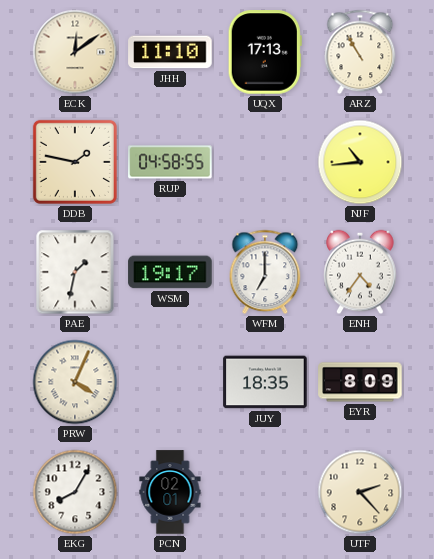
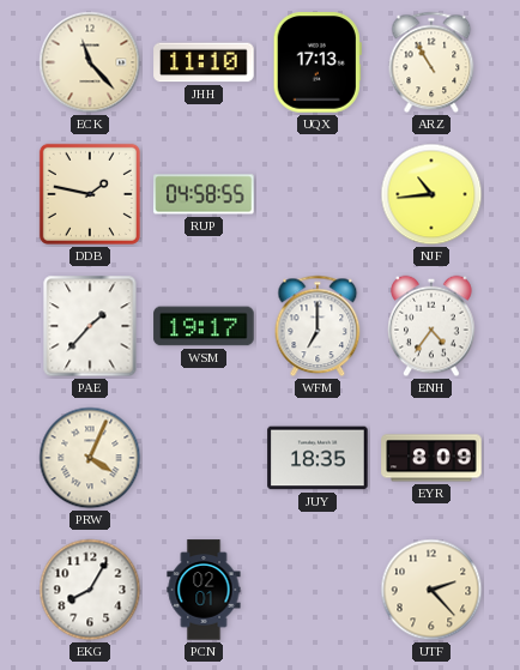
ECK: 12:09 -> 11:23
PAE: 1:32 -> 1:37
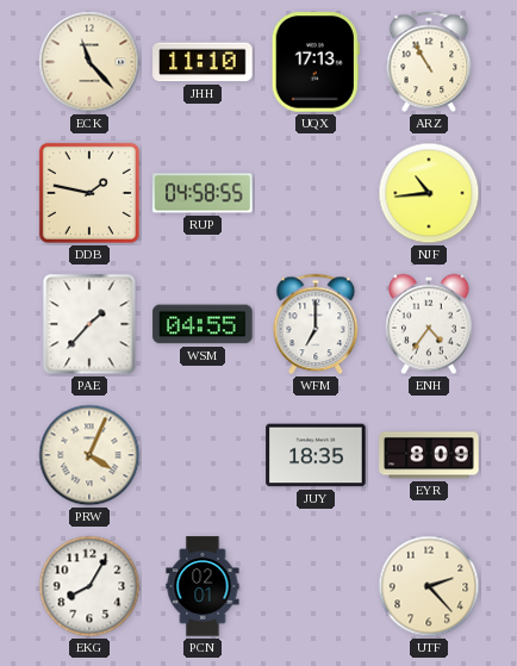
WSM: 19:17 -> 04:55
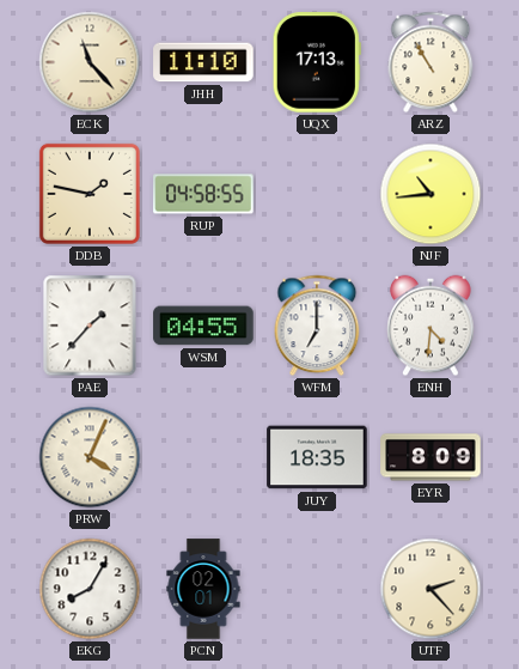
ENH: 4:36 -> 4:31
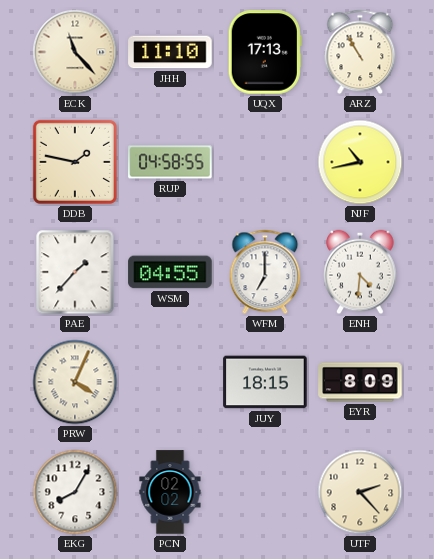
NJF: 10:44 -> 10:43
JUY: 18:35 -> 18:15
PCN: 02:01 -> 02:02
